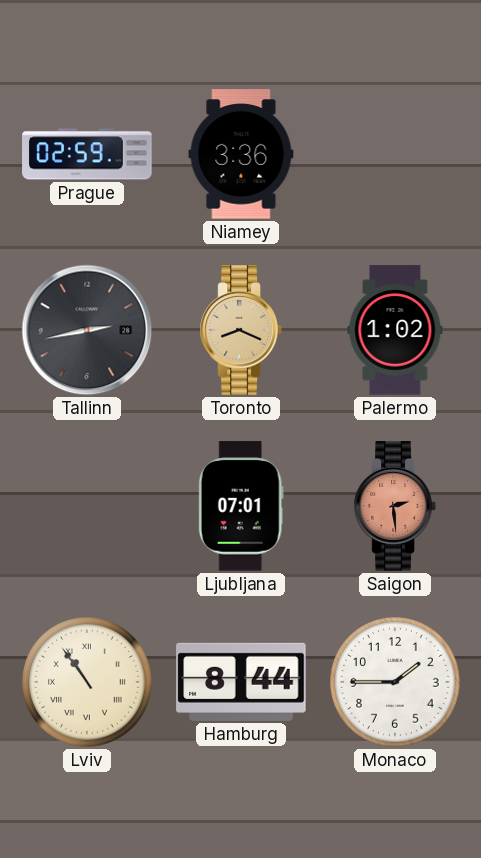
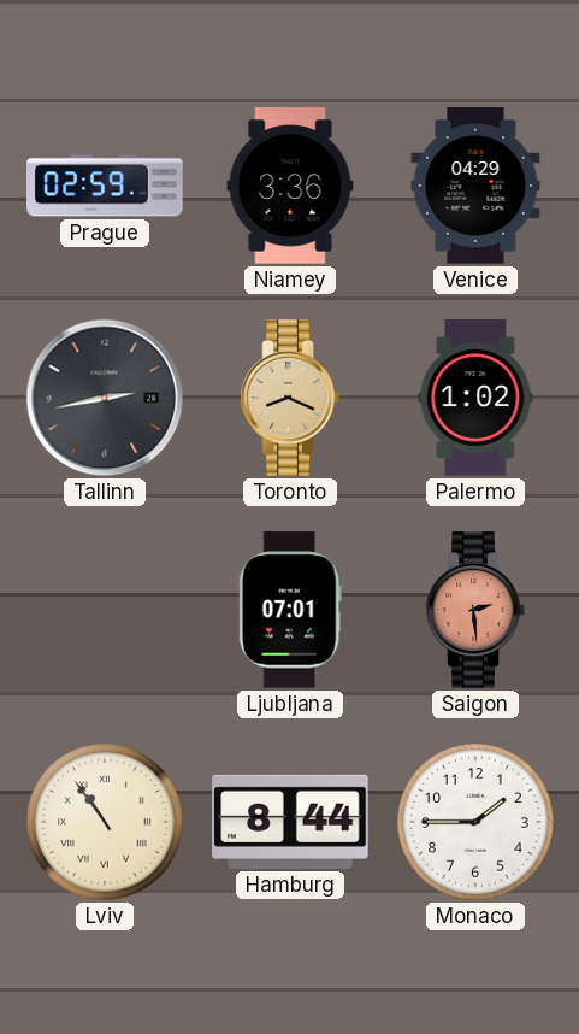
Venice: none -> 04:29
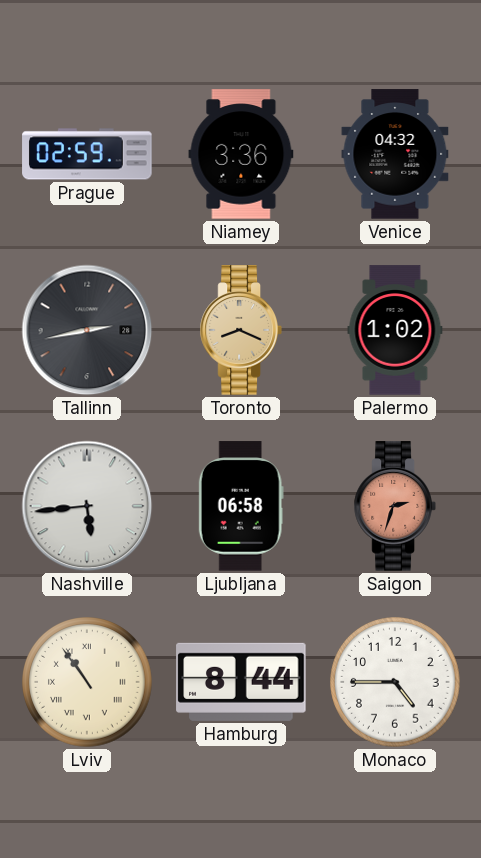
Venice: 04:29 -> 04:32
Nashville: none -> 5:44
Ljubljana: 07:01 -> 06:58
Saigon: 2:29 -> 2:33
Monaco: 1:45 -> 4:45
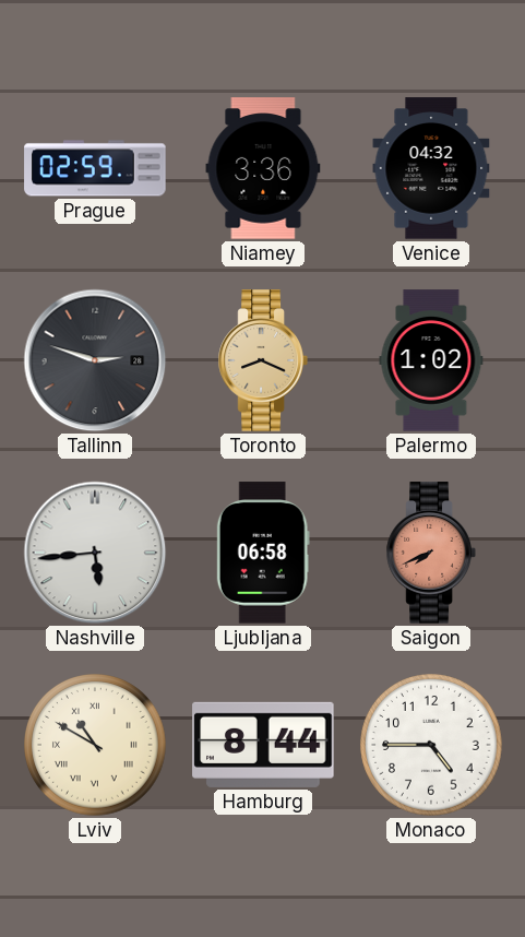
Tallinn: 2:43 -> 2:48
Saigon: 2:33 -> 7:41
Lviv: 10:54 -> 10:50
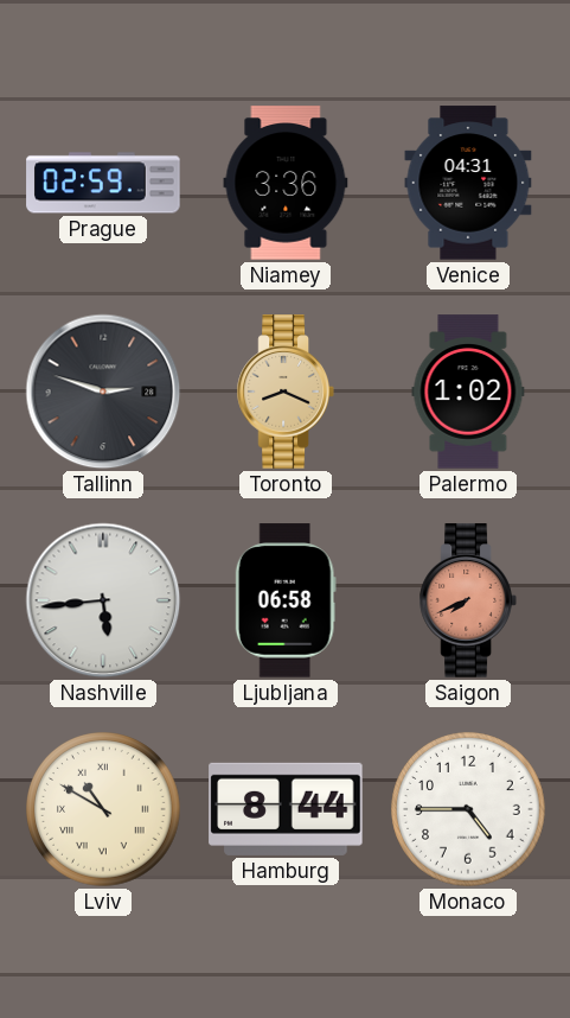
Venice: 04:32 -> 04:31
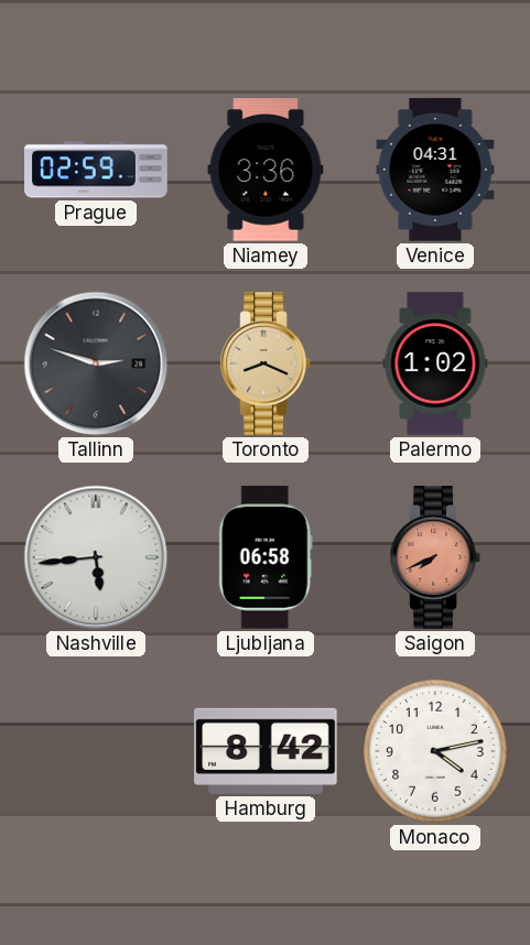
Lviv: 10:50 -> none
Hamburg: 8:44 -> 8:42
Monaco: 4:45 -> 4:13
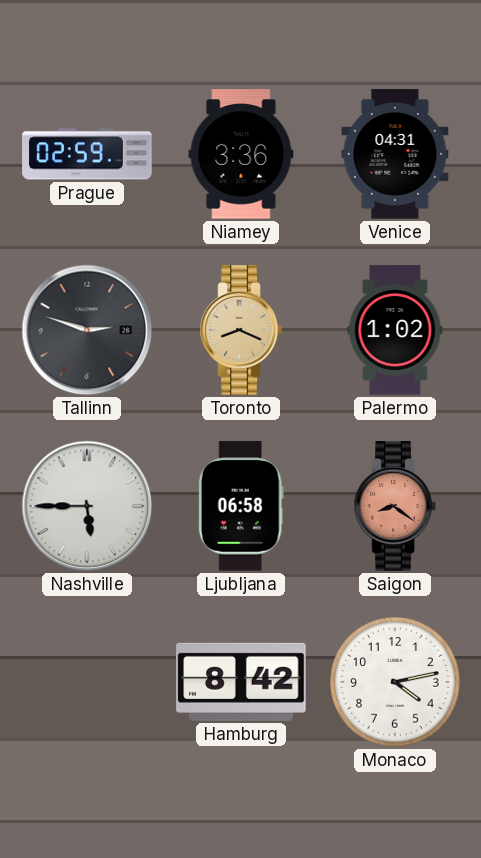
Nashville: 5:44 -> 5:45
Saigon: 7:41 -> 8:21
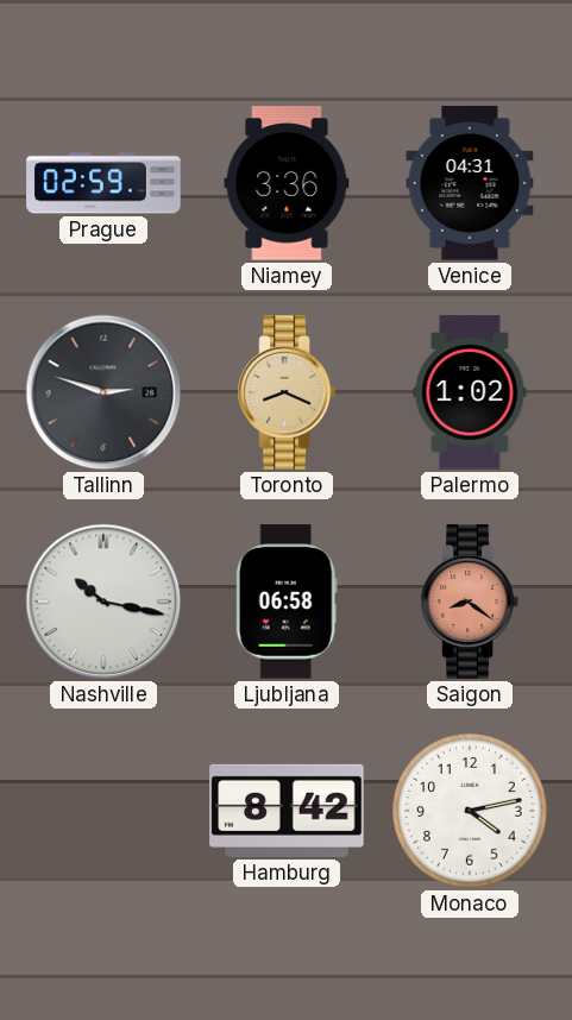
Nashville: 5:45 -> 10:17
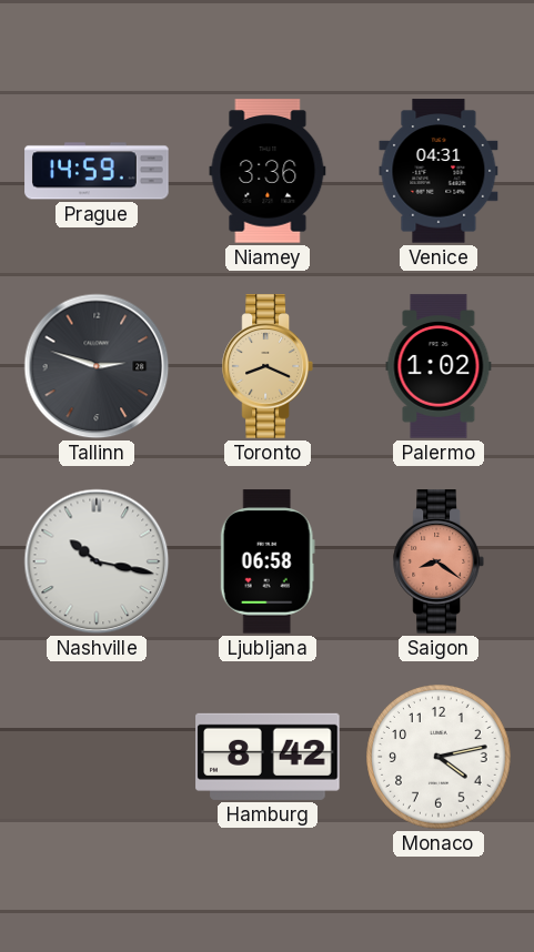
Prague: 02:59 -> 14:59
